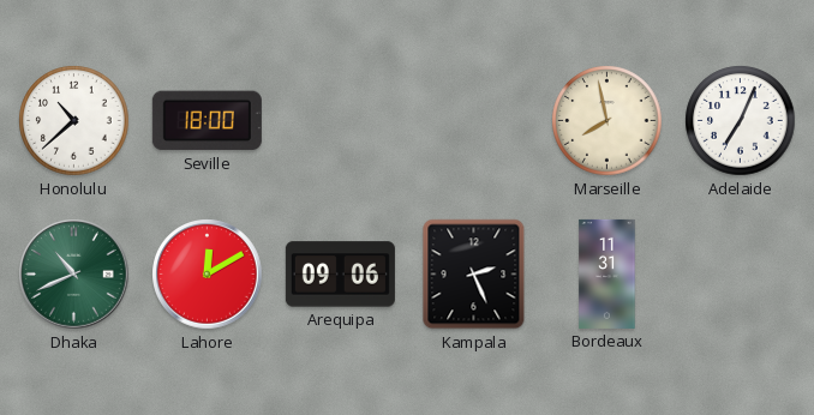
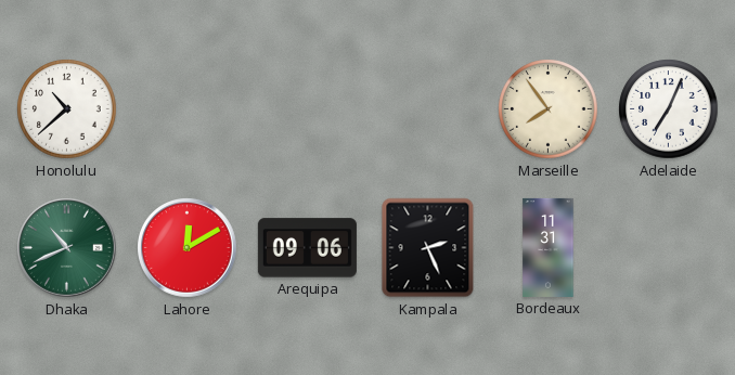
Seville: 18:00 -> none
Marseille: 7:58 -> 7:54
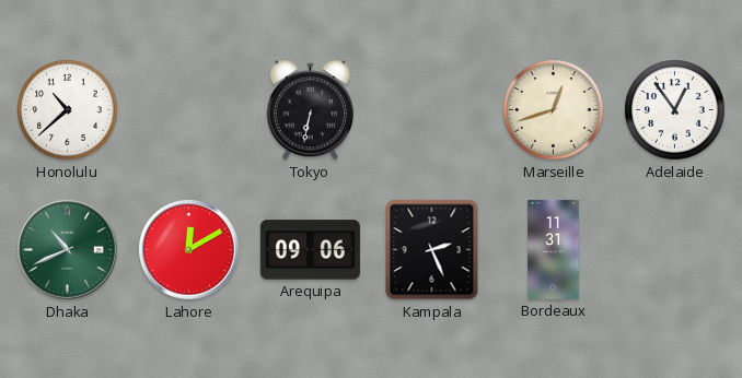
Tokyo: none -> 6:32
Marseille: 7:54 -> 12:42
Adelaide: 7:04 -> 12:54
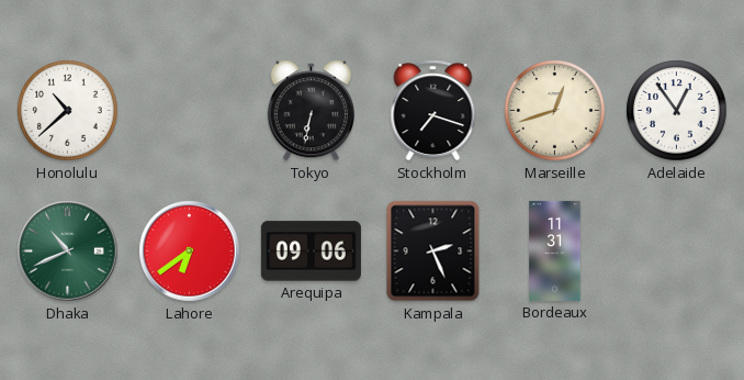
Stockholm: none -> 7:18
Lahore: 12:10 -> 6:39
